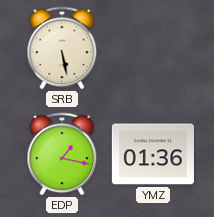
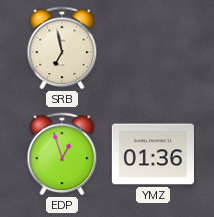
SRB: 5:28 -> 6:58
EDP: 1:17 -> 12:57
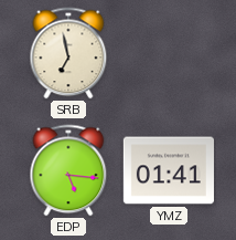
EDP: 12:57 -> 5:16
YMZ: 01:36 -> 01:41
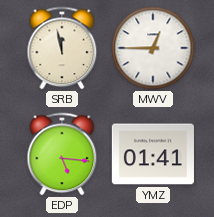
SRB: 6:58 -> 11:58
MWV: none -> 12:45
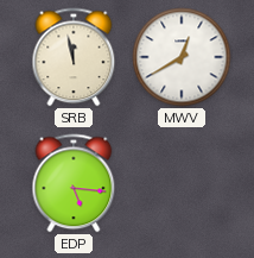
MWV: 12:45 -> 12:40
YMZ: 01:41 -> none
